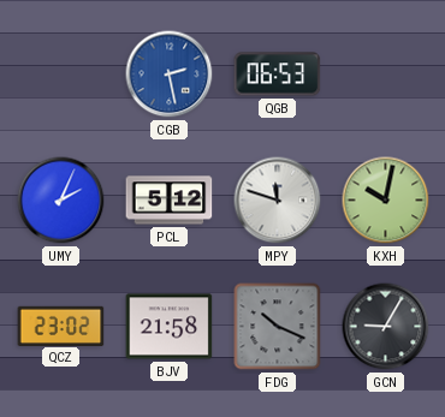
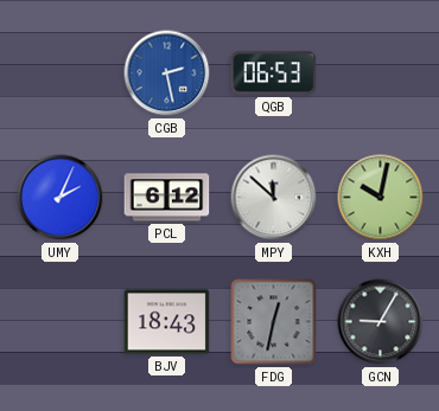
PCL: 5:12 -> 6:12
MPY: 11:48 -> 11:52
QCZ: 23:02 -> none
BJV: 21:58 -> 18:43
FDG: 10:19 -> 12:32
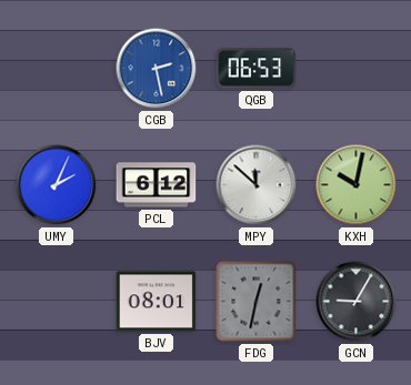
BJV: 18:43 -> 08:01
